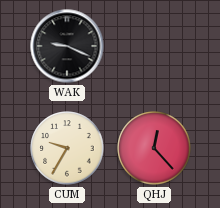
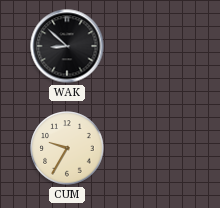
WAK: 9:19 -> 8:52
QHJ: 12:23 -> none
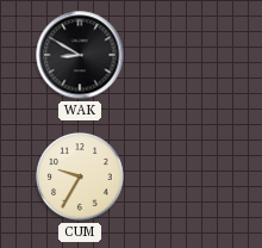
WAK: 8:52 -> 8:50
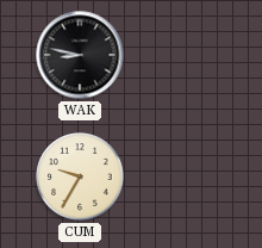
WAK: 8:50 -> 8:47
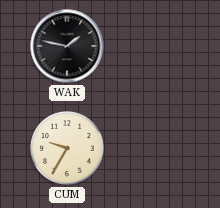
WAK: 8:47 -> 1:47
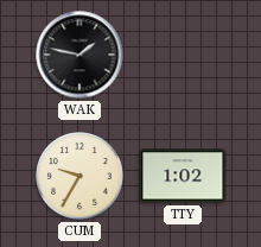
TTY: none -> 1:02
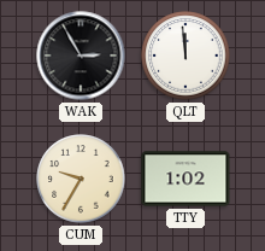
WAK: 1:47 -> 2:55
QLT: none -> 11:59
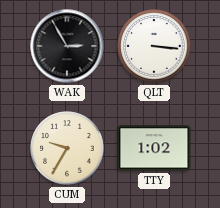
QLT: 11:59 -> 3:16
